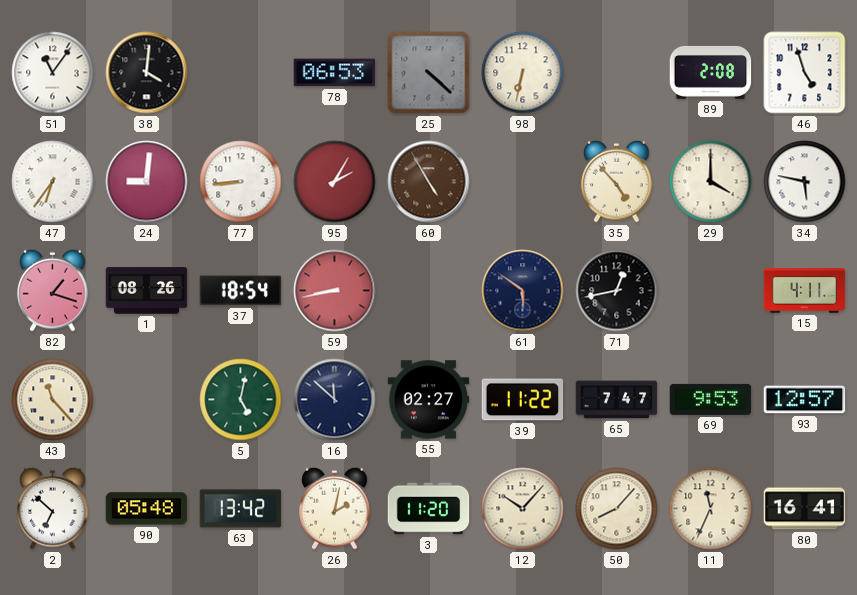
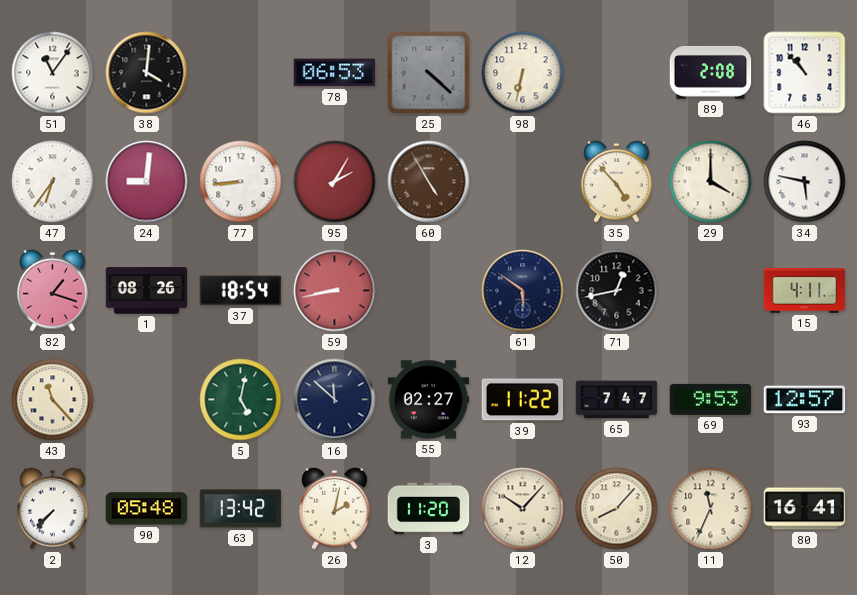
46: 4:57 -> 10:53
2: 6:52 -> 7:37
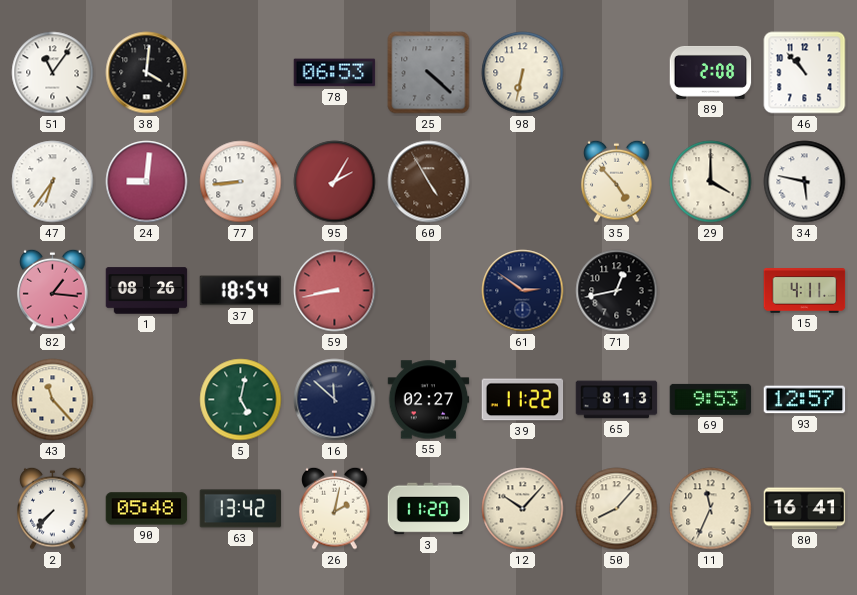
82: 1:18 -> 1:16
61: 5:51 -> 2:51
65: 7:47 -> 8:13
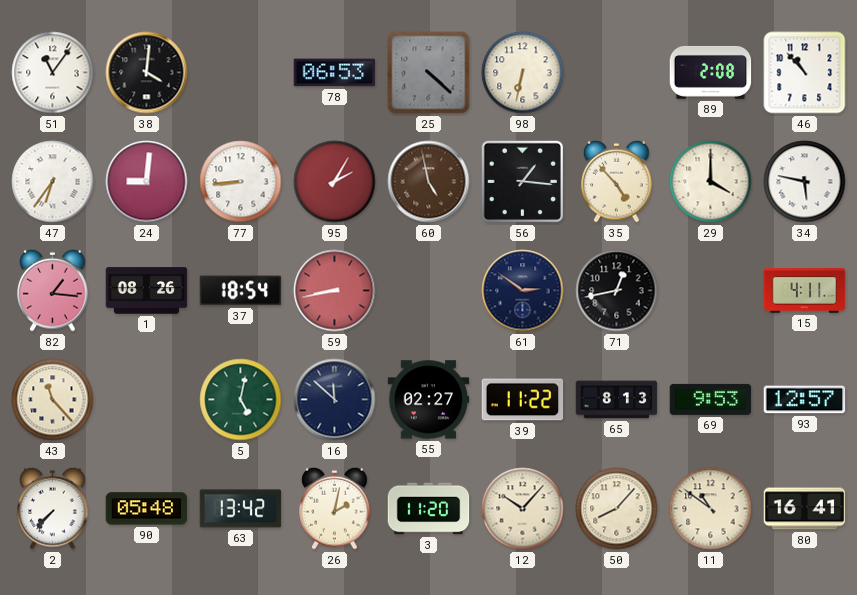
60: 4:55 -> 4:58
56: none -> 1:16
11: 11:34 -> 10:51
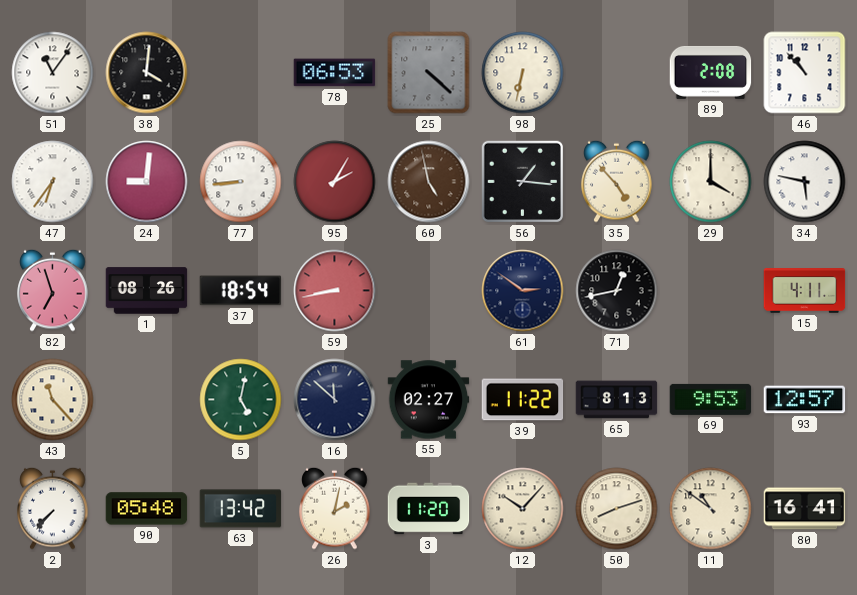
82: 1:16 -> 6:57
50: 8:07 -> 8:12
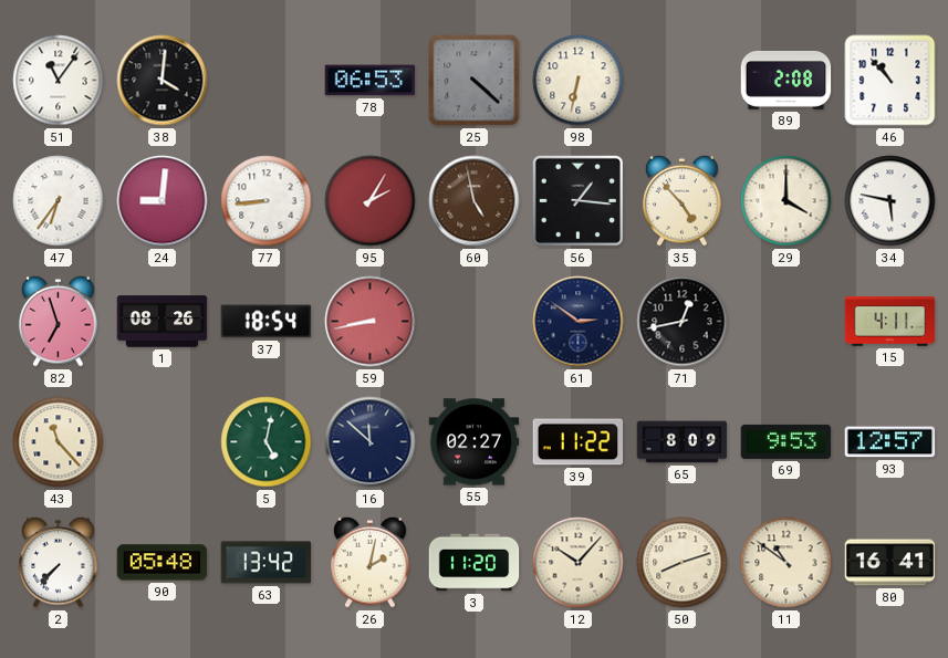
65: 8:13 -> 8:09
